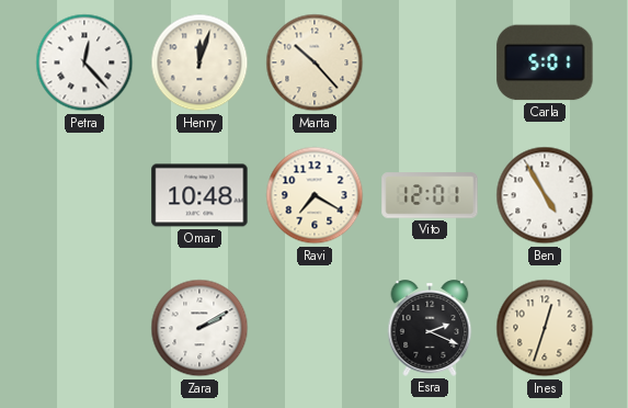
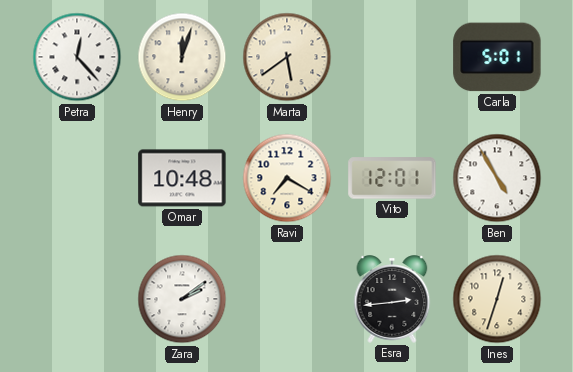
Marta: 10:23 -> 5:39
Zara: 2:10 -> 2:09
Esra: 2:19 -> 2:44
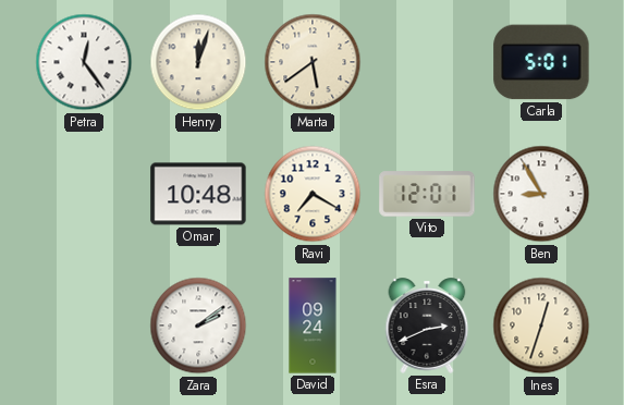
Petra: 12:23 -> 12:24
Ben: 4:55 -> 8:55
David: none -> 09:24
Esra: 2:44 -> 2:41
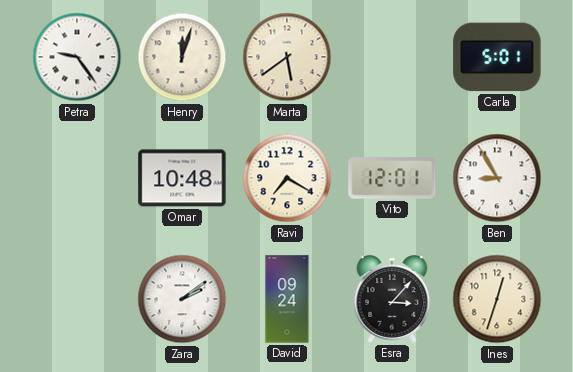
Petra: 12:24 -> 9:24
Esra: 2:41 -> 3:07
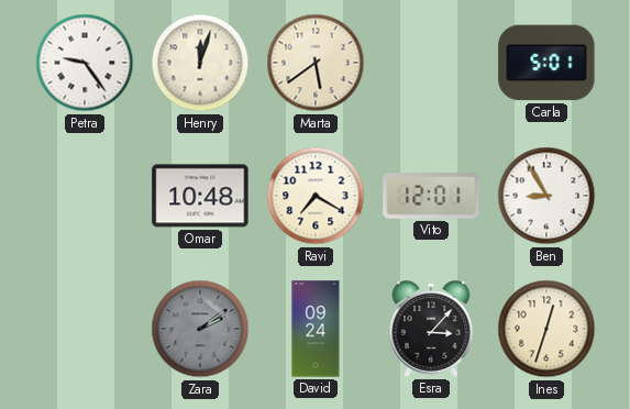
Zara dial: white -> grey
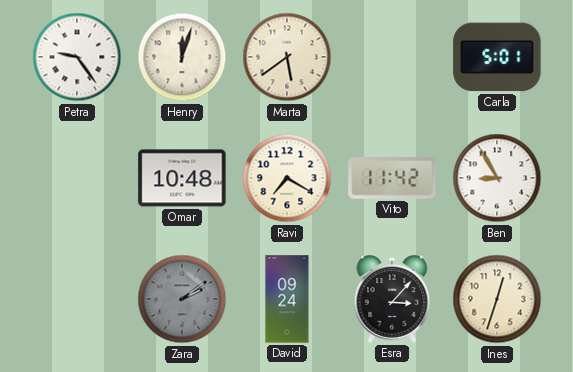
Vito: 12:01 -> 11:42
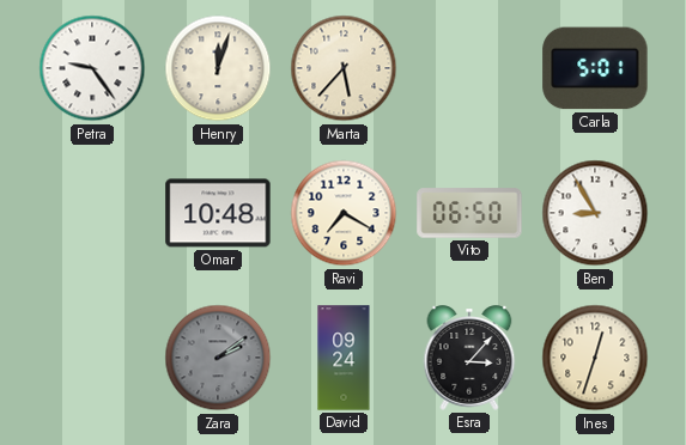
Marta: 5:39 -> 5:37
Vito: 11:42 -> 06:50
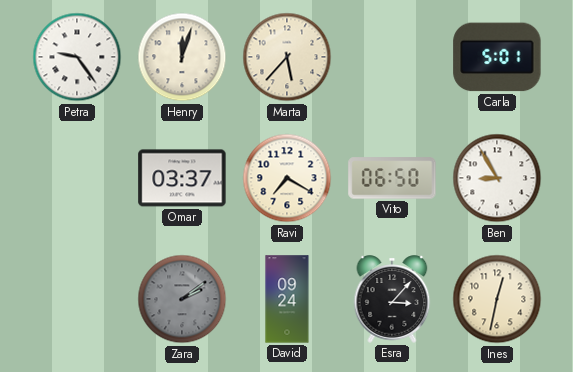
Omar: 10:48 -> 03:37
Ines: 12:33 -> 12:32
